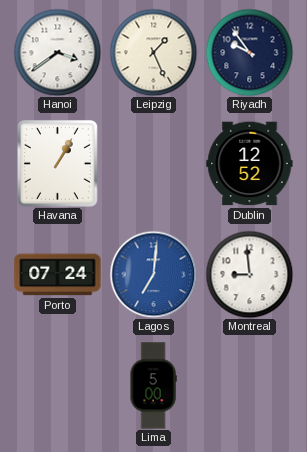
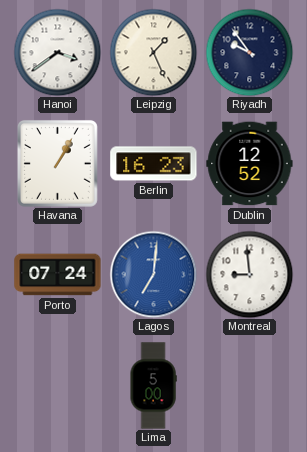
Berlin: none -> 16:23
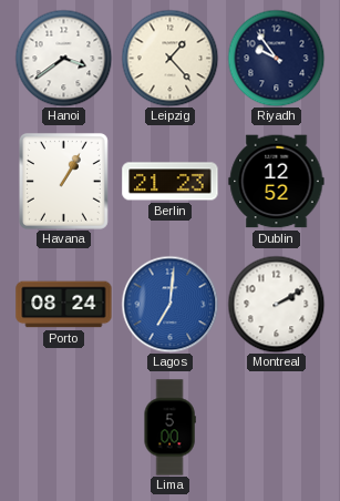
Leipzig: 1:26 -> 1:23
Berlin: 16:23 -> 21:23
Porto: 07:24 -> 08:24
Montreal: 8:59 -> 2:10
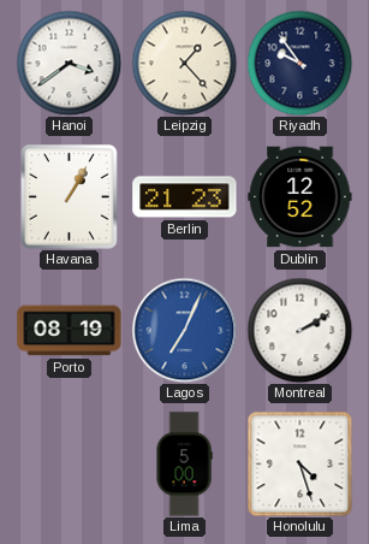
Porto: 08:24 -> 08:19
Lagos: 7:01 -> 7:04
Honolulu: none -> 4:27
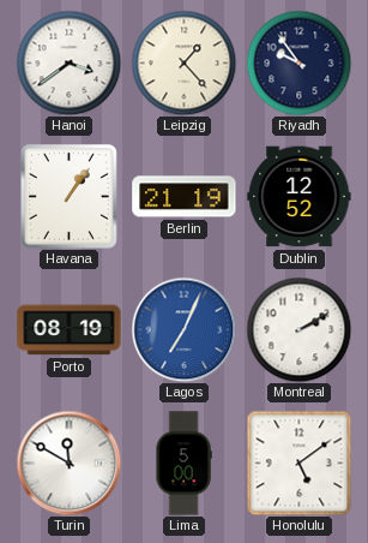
Havana: 1:05 -> 1:06
Berlin: 21:23 -> 21:19
Turin: none -> 11:50
Honolulu: 4:27 -> 5:09
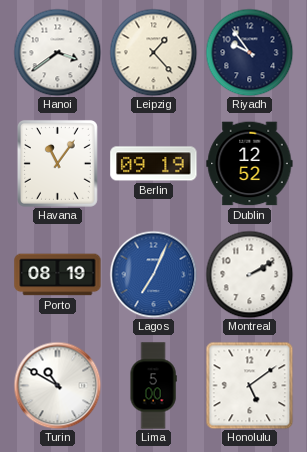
Havana: 1:06 -> 11:06
Berlin: 21:19 -> 09:19
Turin: 11:50 -> 10:50
